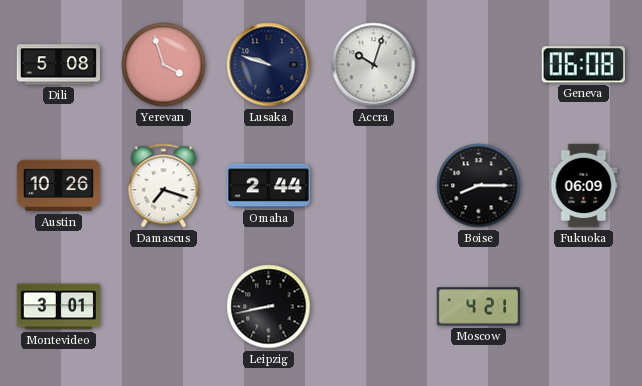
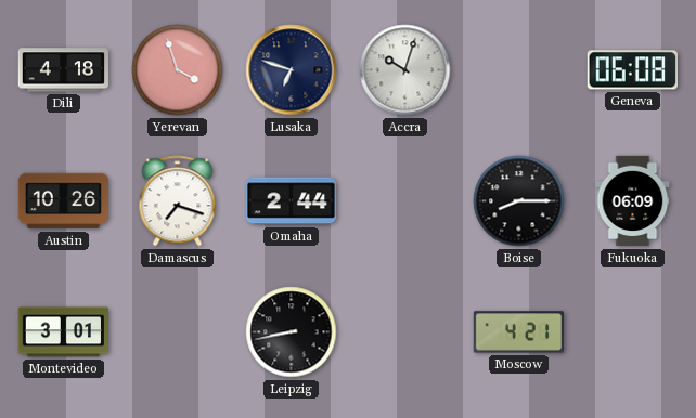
Dili: 5:08 -> 4:18
Lusaka: 9:48 -> 6:48
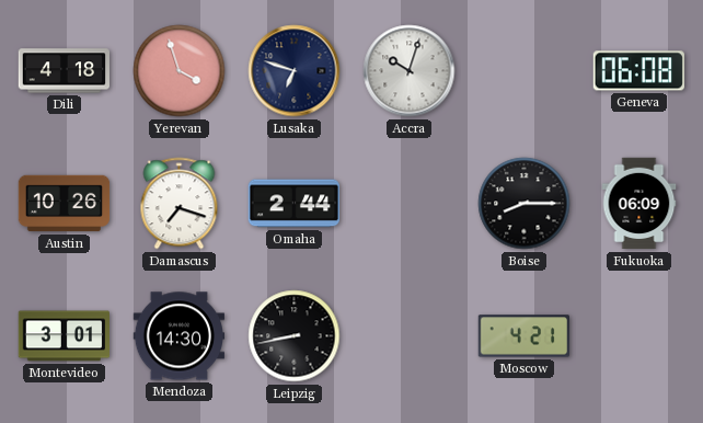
Mendoza: none -> 14:30
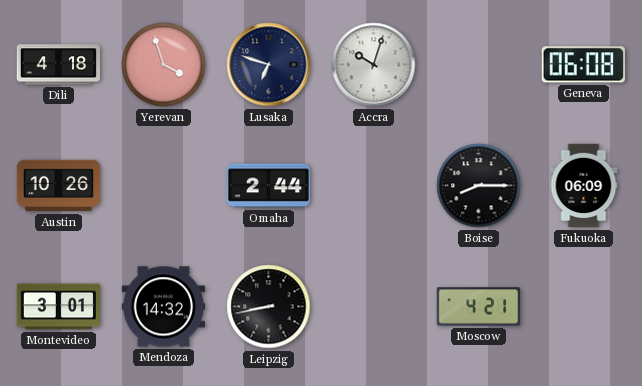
Damascus: 7:18 -> none
Mendoza: 14:30 -> 14:32
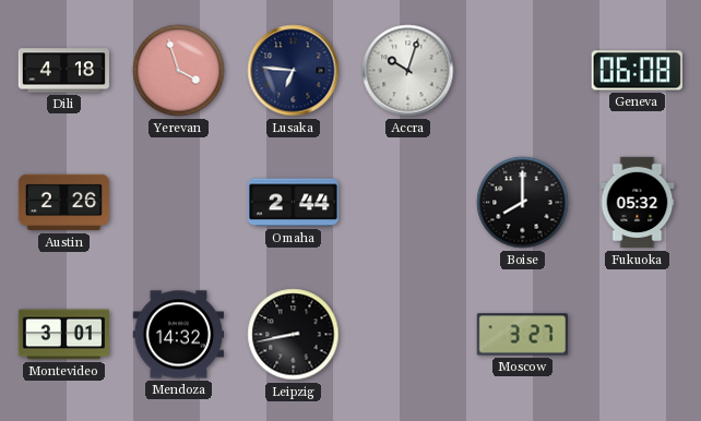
Lusaka: 6:48 -> 6:46
Austin: 10:26 -> 2:26
Boise: 8:15 -> 8:00
Fukuoka: 06:09 -> 05:32
Moscow: 4:21 -> 3:27
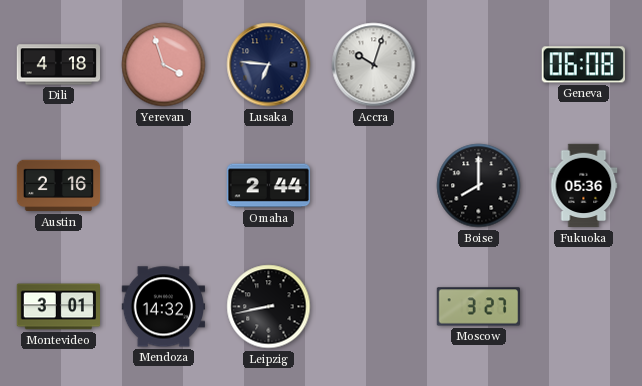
Austin: 2:26 -> 2:16
Fukuoka: 05:32 -> 05:36
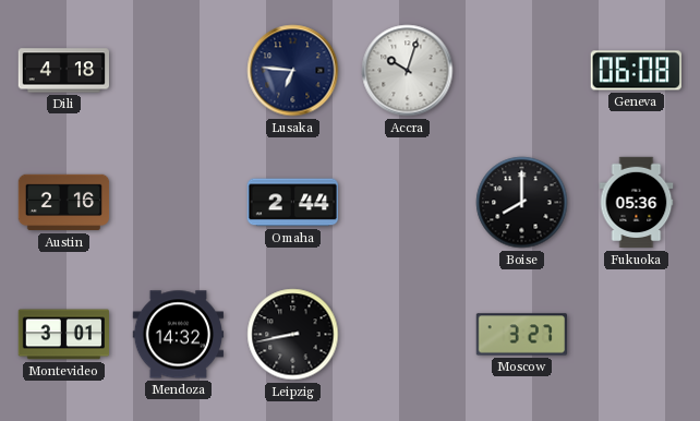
Yerevan: 3:57 -> none
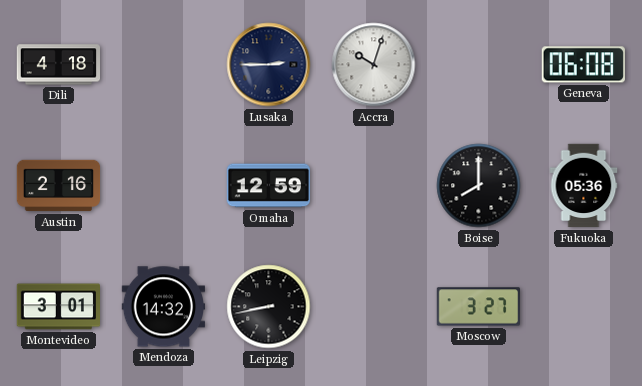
Lusaka: 6:46 -> 2:45
Omaha: 2:44 -> 12:59
